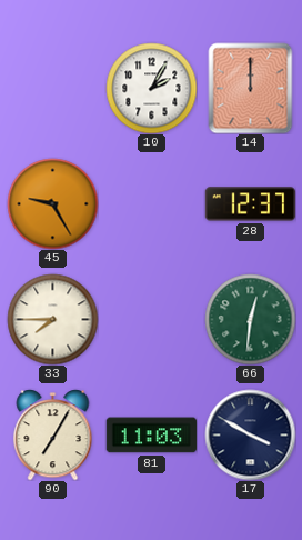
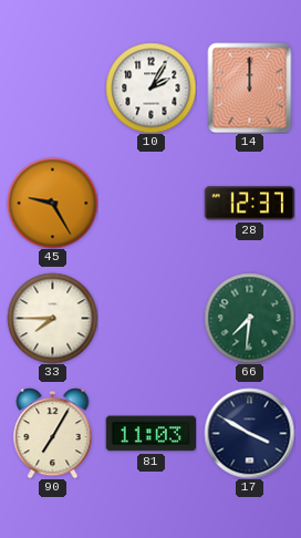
66: 12:31 -> 7:31
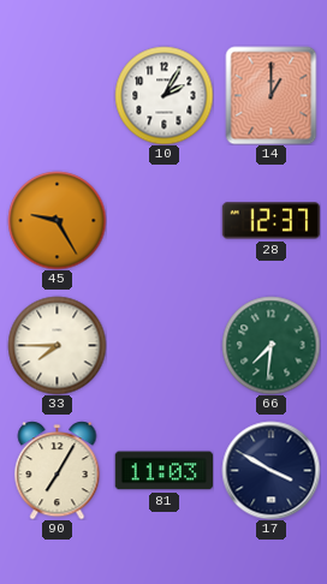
14: 12:00 -> 1:00
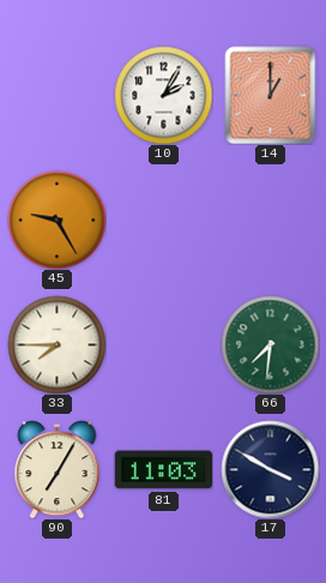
28: 12:37 -> none
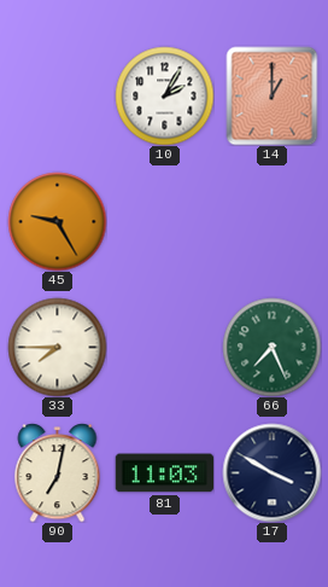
66: 7:31 -> 7:26
90: 7:05 -> 7:02
